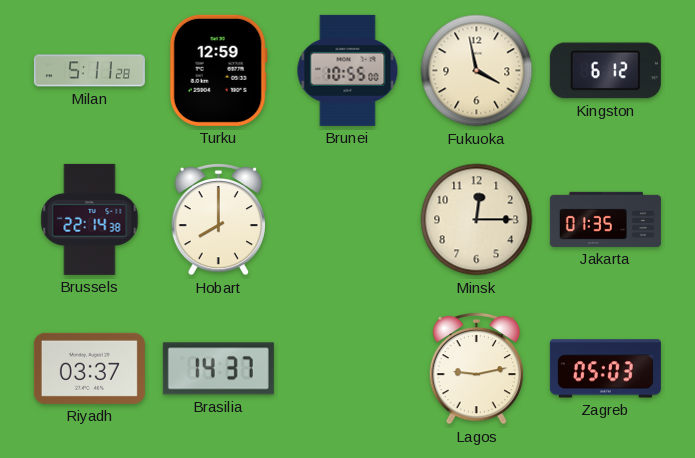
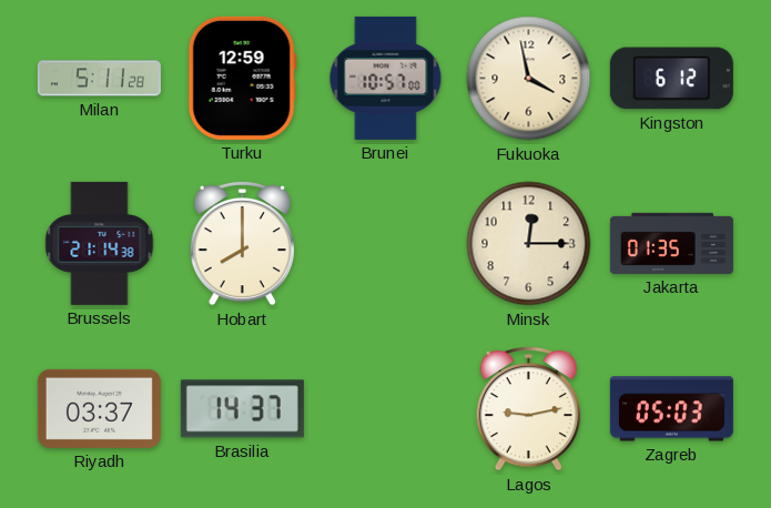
Brunei: 10:55 -> 10:57
Brussels: 22:14 -> 21:14
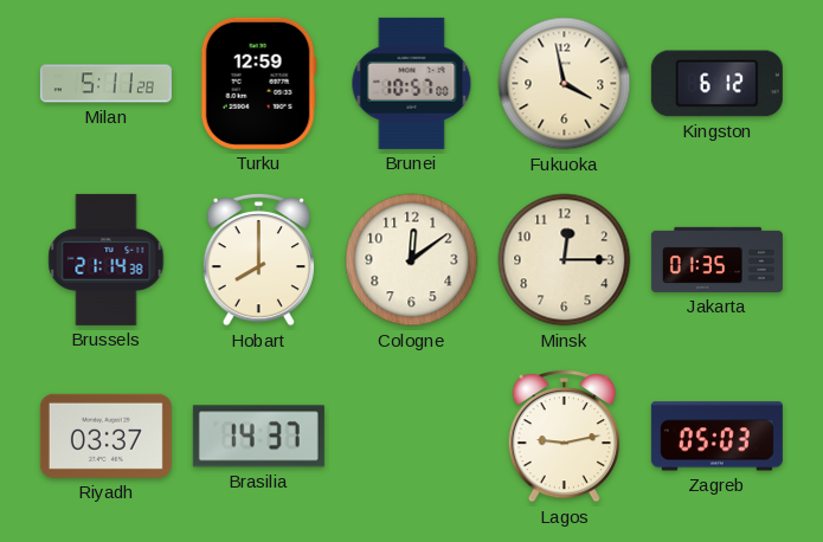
Cologne: none -> 12:09
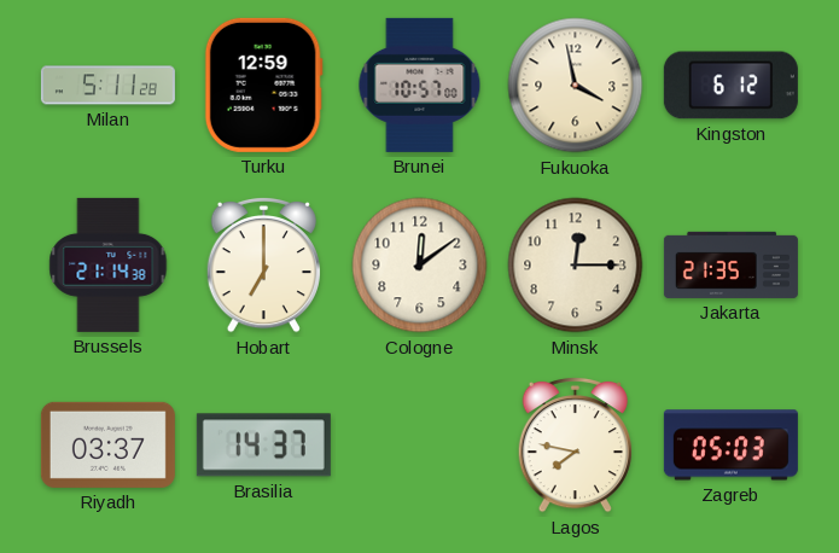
Hobart: 8:00 -> 7:00
Jakarta: 01:35 -> 21:35
Lagos: 9:13 -> 7:47
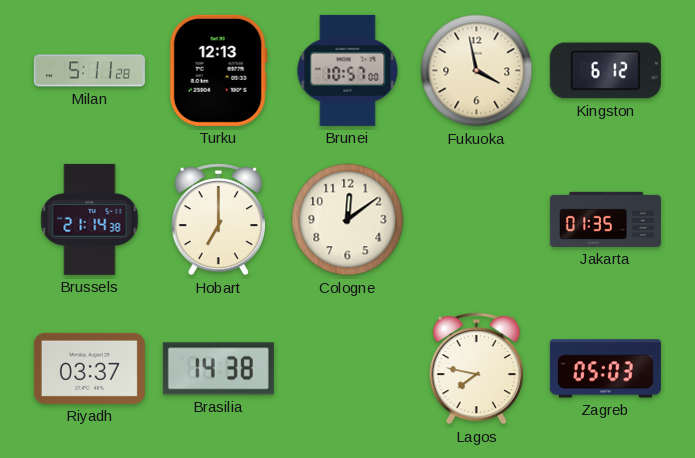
Turku: 12:59 -> 12:13
Minsk: 12:15 -> none
Jakarta: 21:35 -> 01:35
Brasilia: 14:37 -> 14:38
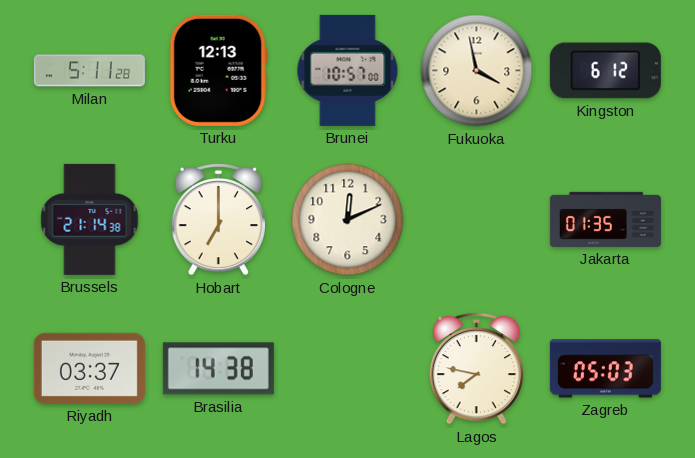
Cologne: 12:09 -> 12:11
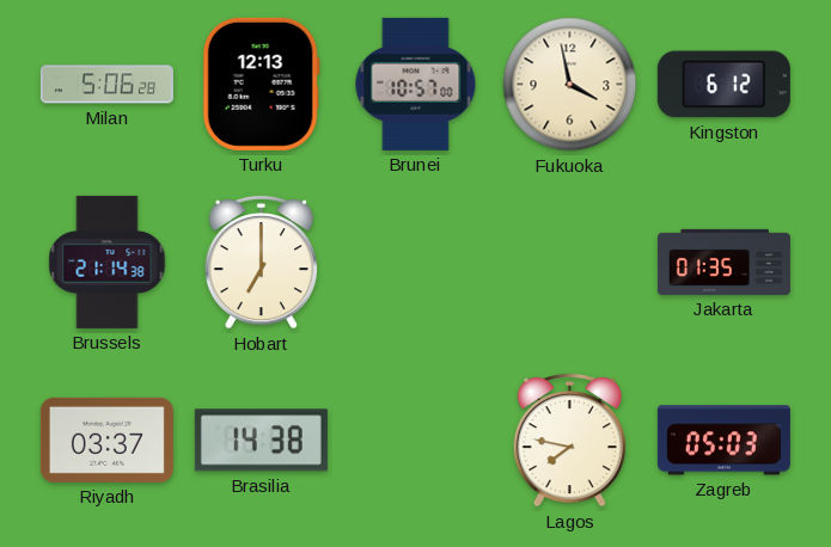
Milan: 5:11 -> 5:06
Cologne: 12:11 -> none
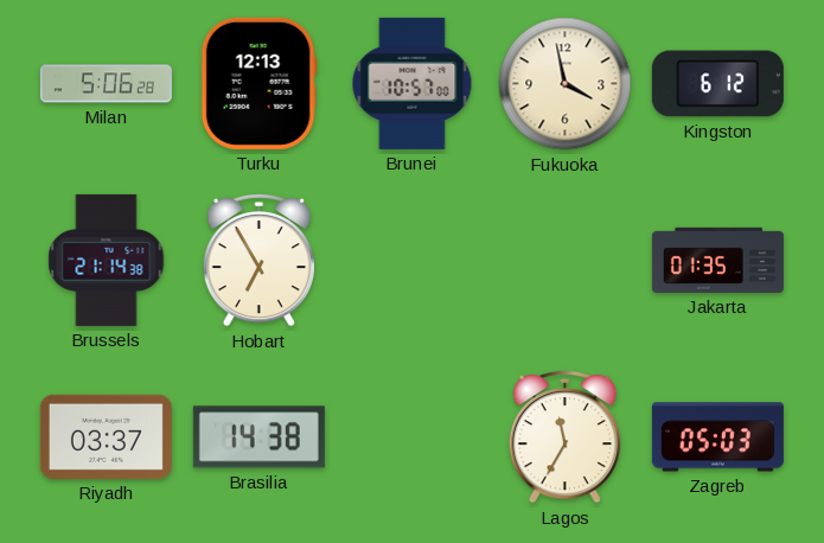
Hobart: 7:00 -> 6:55
Lagos: 7:47 -> 11:35
